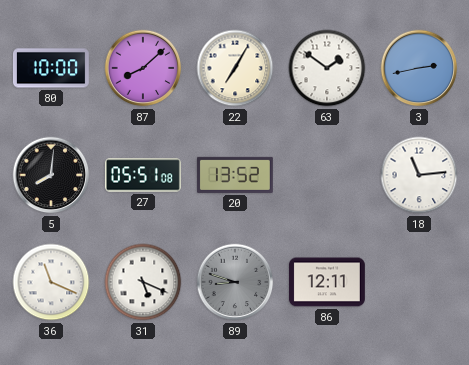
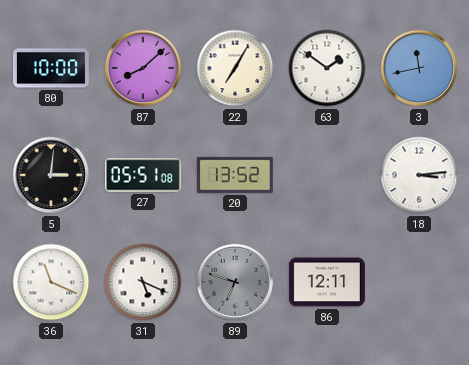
3: 2:43 -> 11:43
5: 8:01 -> 3:01
18: 11:14 -> 3:14
89: 8:48 -> 6:48
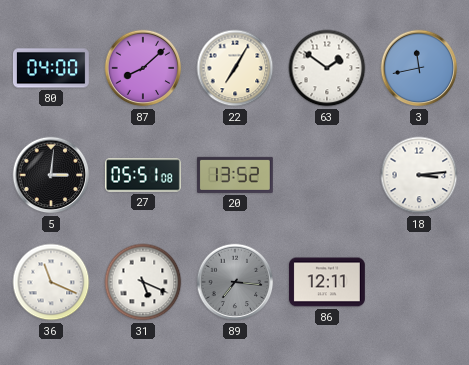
80: 10:00 -> 04:00
89: 6:48 -> 7:16
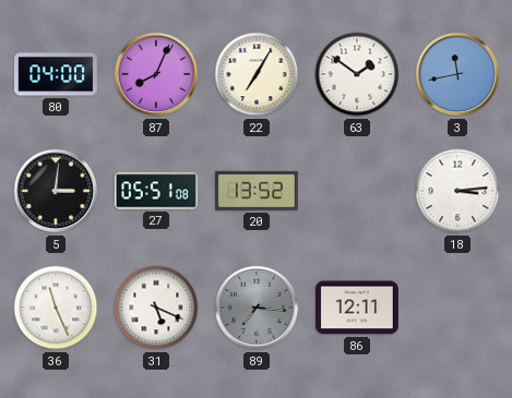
87: 8:08 -> 8:04
36: 11:19 -> 11:26
